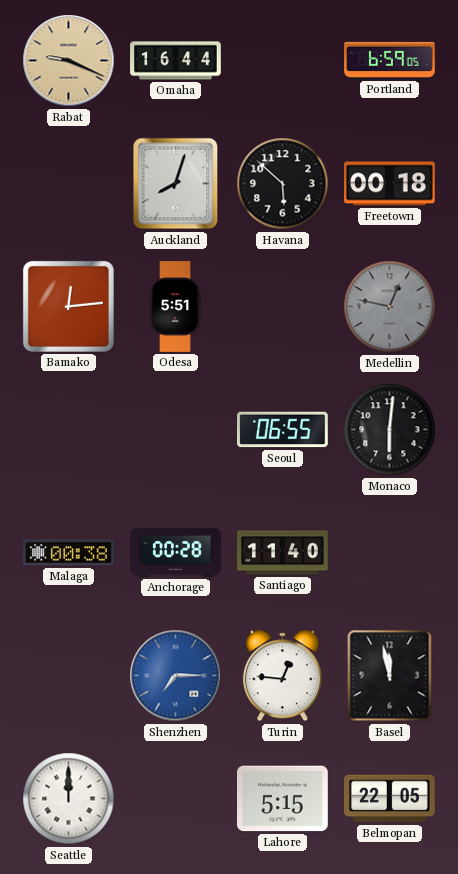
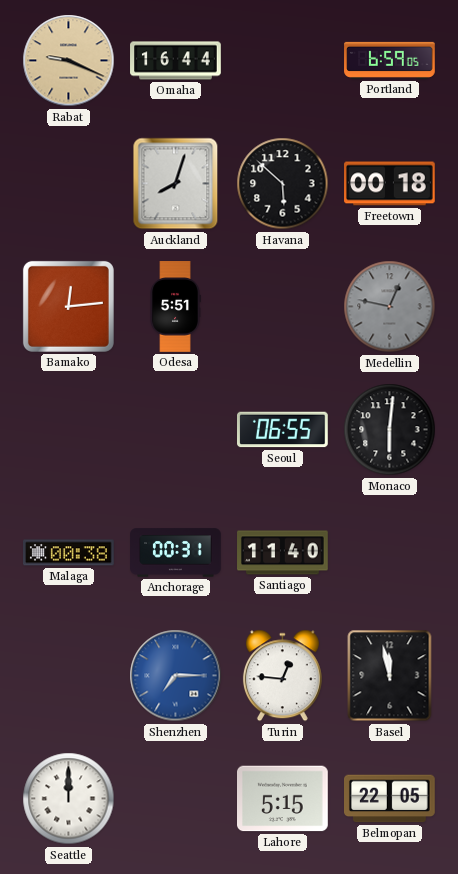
Anchorage: 00:28 -> 00:31
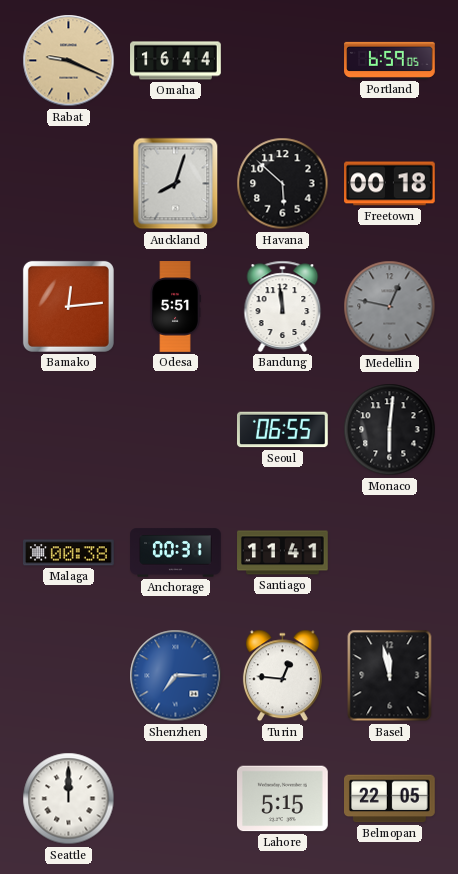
Bandung: none -> 11:59
Santiago: 11:40 -> 11:41
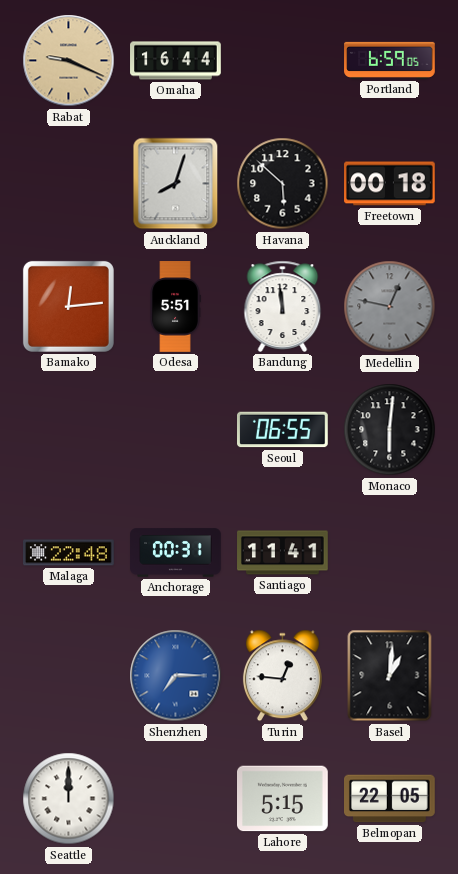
Malaga: 00:38 -> 22:48
Basel: 11:58 -> 1:01
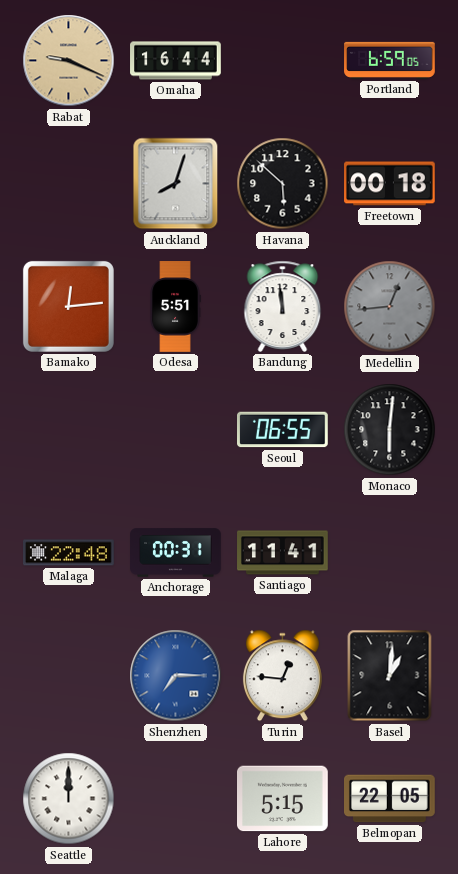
Medellin: 12:47 -> 12:44
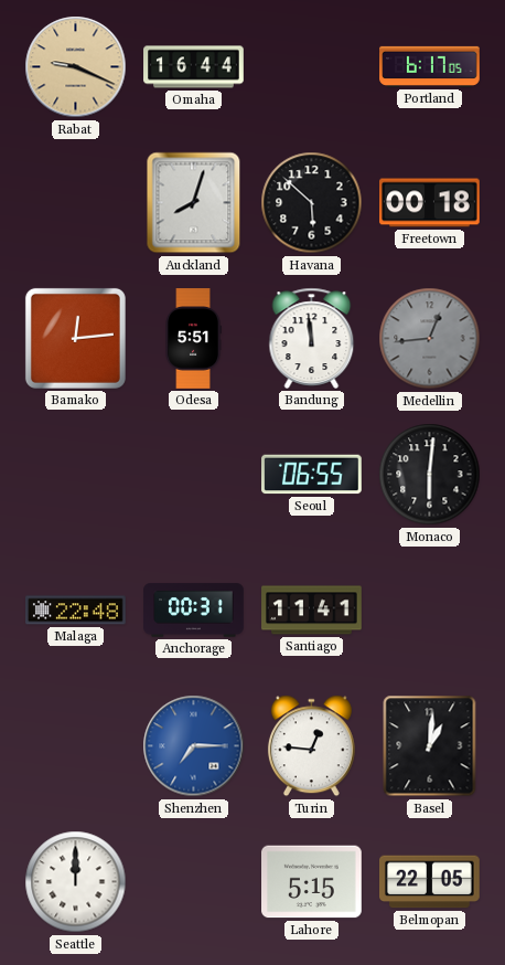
Portland: 6:59 -> 6:17
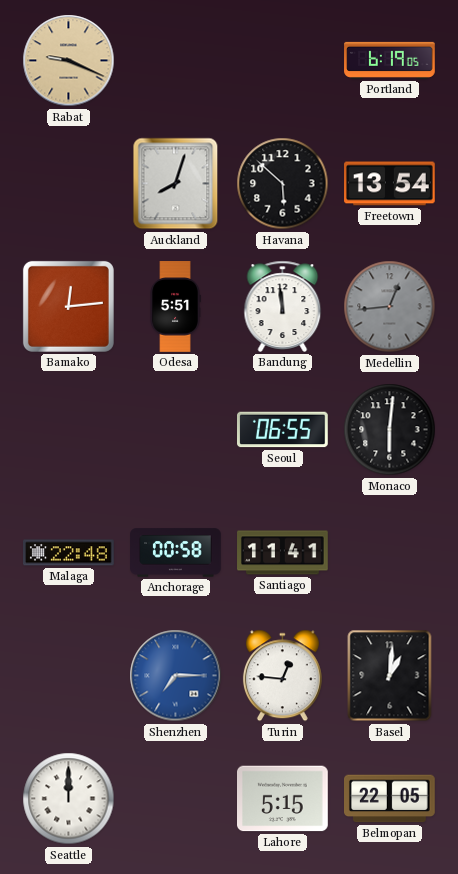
Omaha: 16:44 -> none
Portland: 6:17 -> 6:19
Freetown: 00:18 -> 13:54
Anchorage: 00:31 -> 00:58
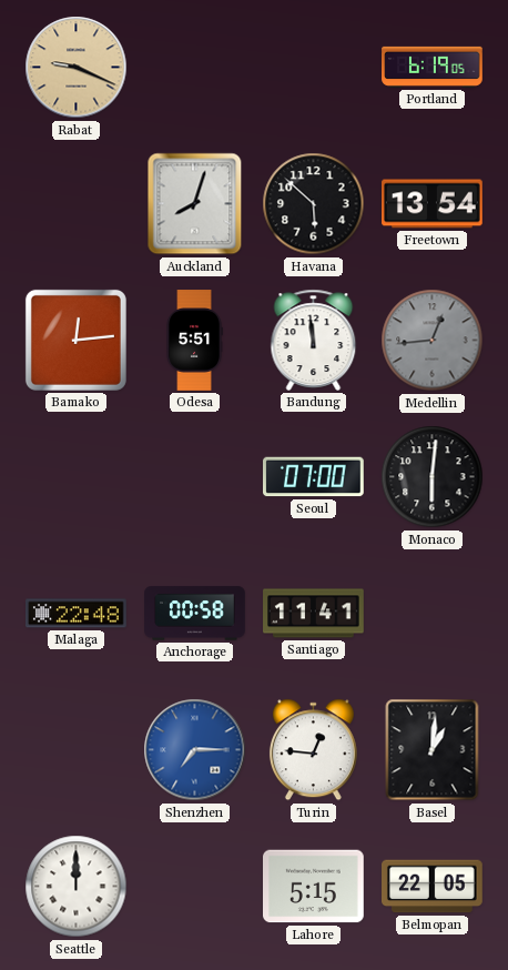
Seoul: 06:55 -> 07:00
